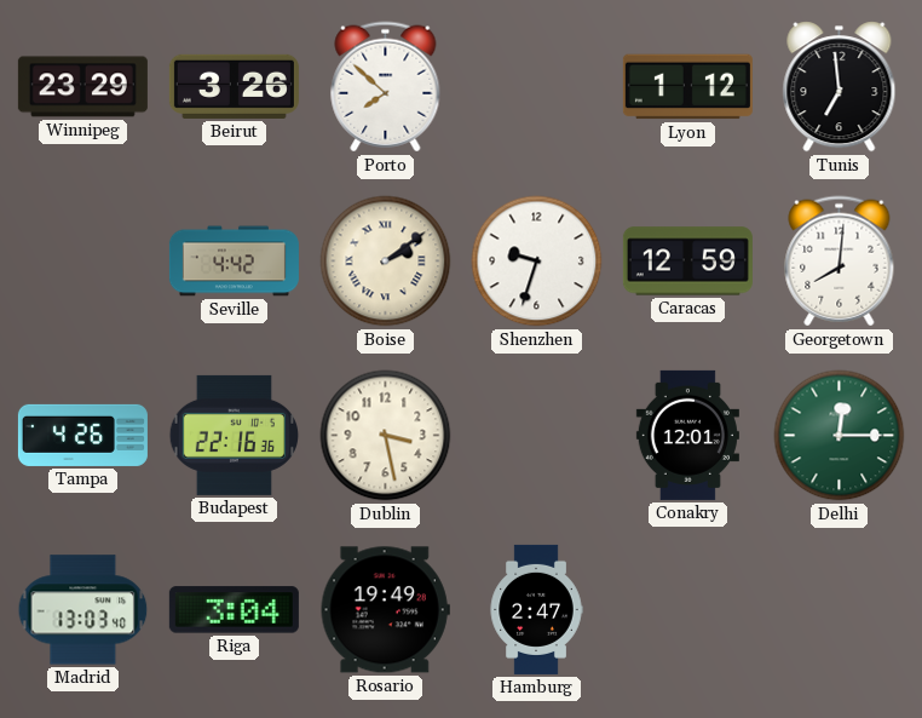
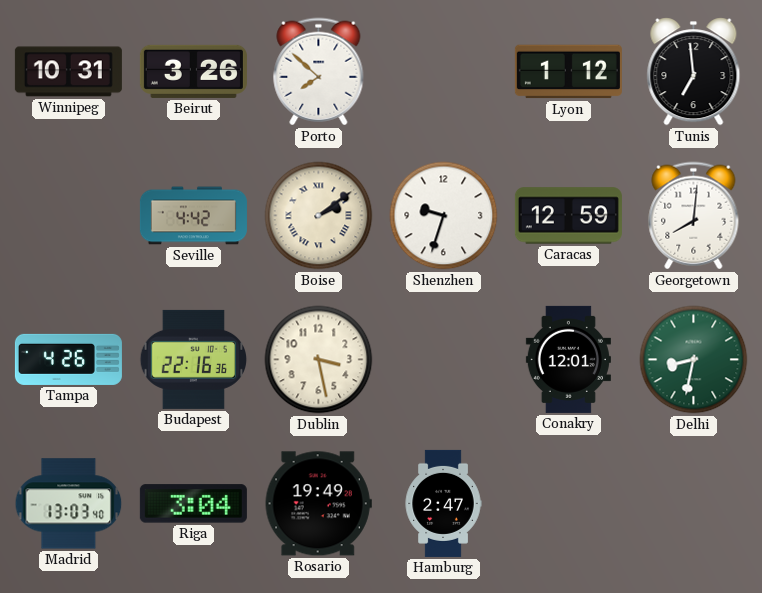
Winnipeg: 23:29 -> 10:31
Delhi: 12:15 -> 8:32
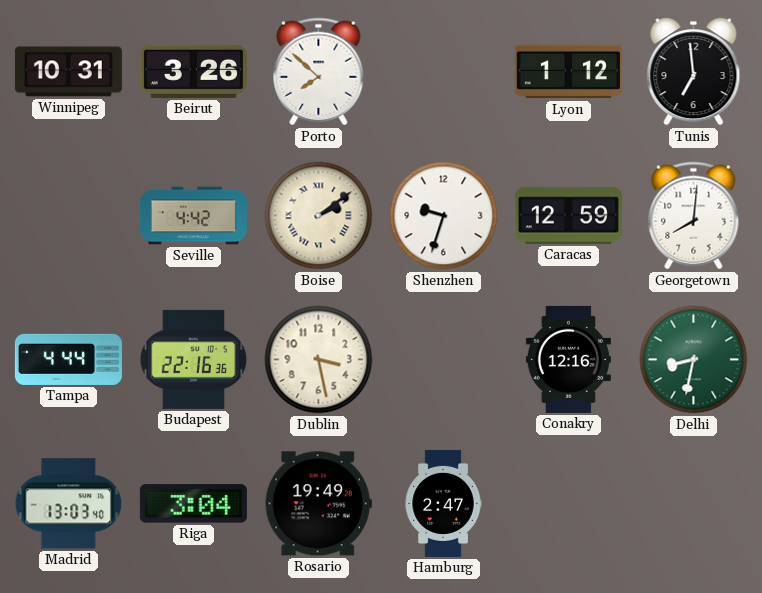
Tampa: 4:26 -> 4:44
Conakry: 12:01 -> 12:16
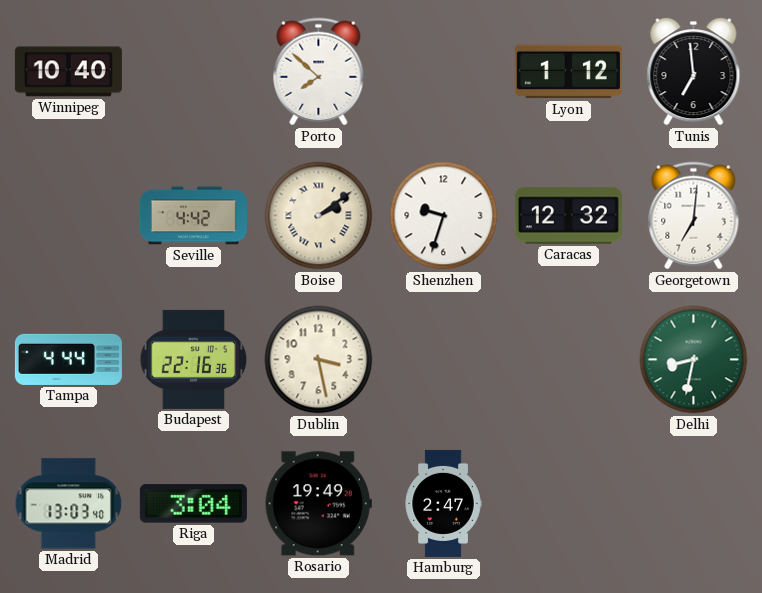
Winnipeg: 10:31 -> 10:40
Beirut: 3:26 -> none
Caracas: 12:59 -> 12:32
Georgetown: 8:01 -> 7:01
Conakry: 12:16 -> none
